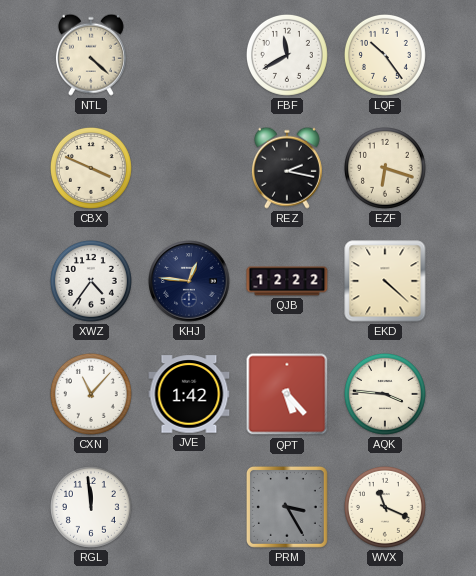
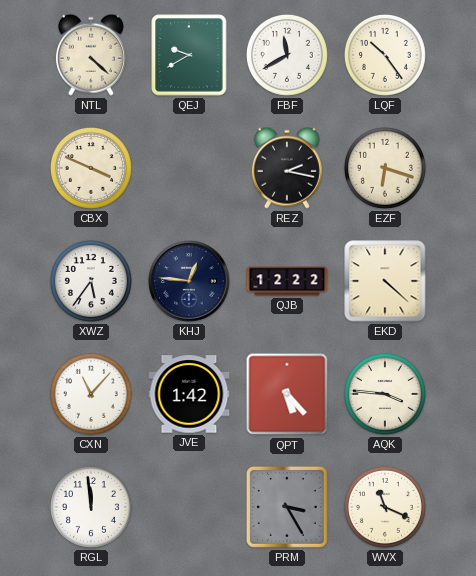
QEJ: none -> 9:40
XWZ: 4:36 -> 5:36
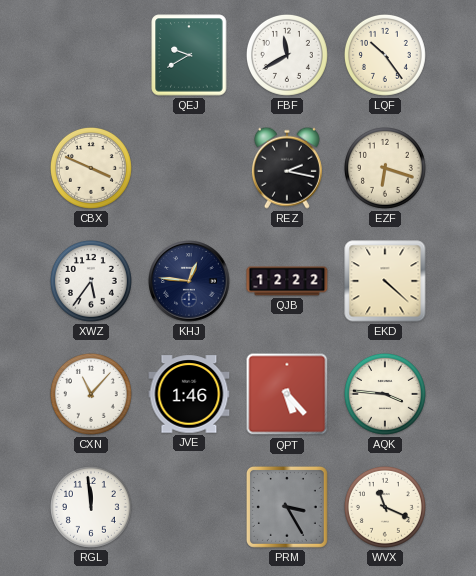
NTL: 4:22 -> none
JVE: 1:42 -> 1:46
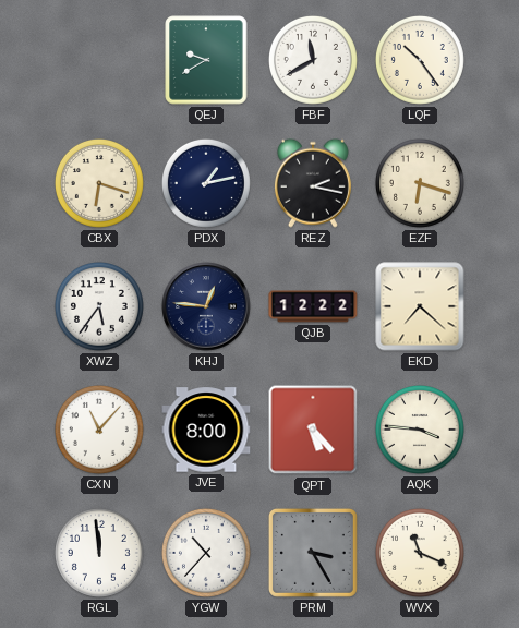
CBX: 3:49 -> 6:18
PDX: none -> 1:13
EKD: 4:22 -> 7:22
JVE: 1:46 -> 8:00
YGW: none -> 10:37
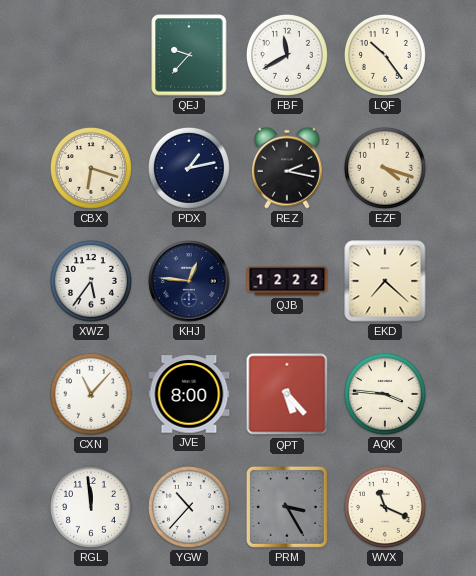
QEJ: 9:40 -> 9:37
EZF: 6:18 -> 4:18
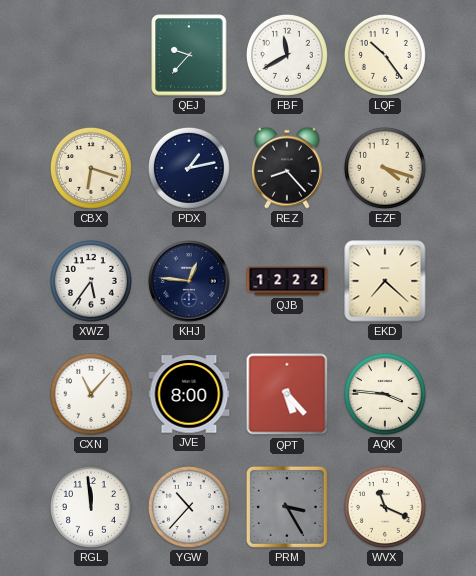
REZ: 2:17 -> 8:23
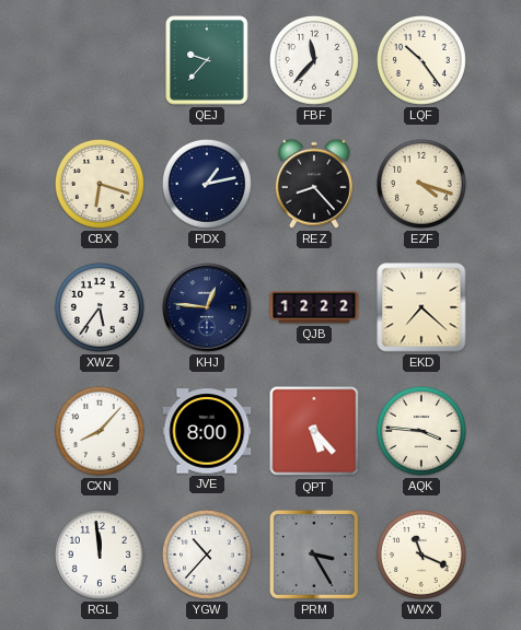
FBF: 11:40 -> 11:37
CXN: 11:07 -> 8:07
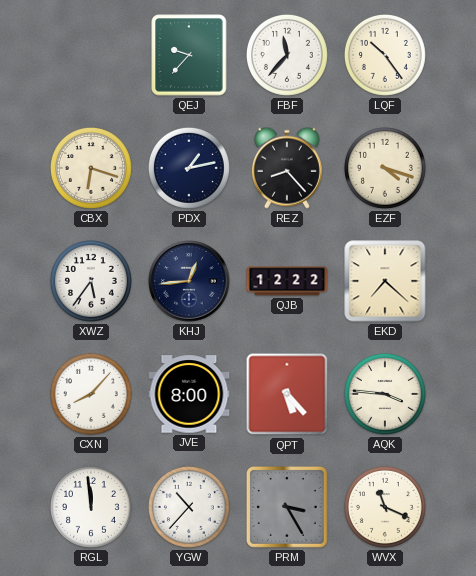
KHJ: 12:46 -> 12:44
